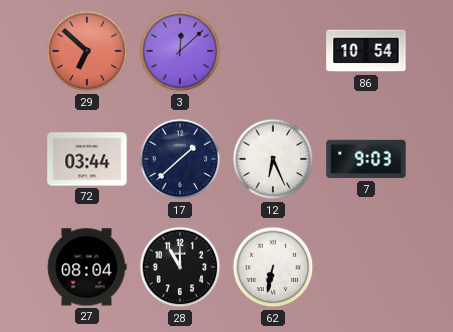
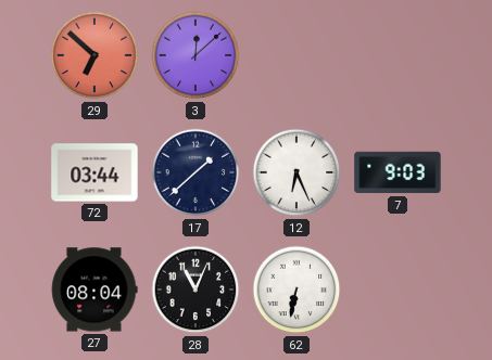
86: 10:54 -> none
28: 11:00 -> 11:04
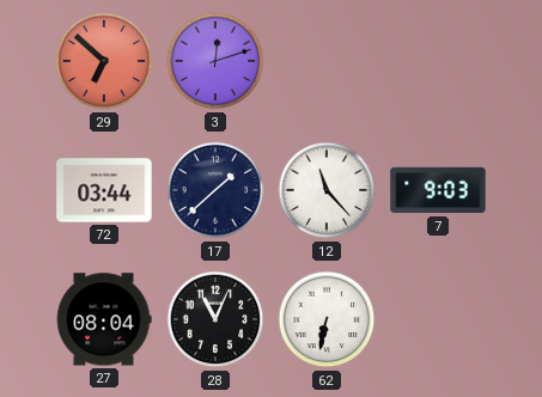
3: 12:08 -> 12:12
12: 6:26 -> 11:23
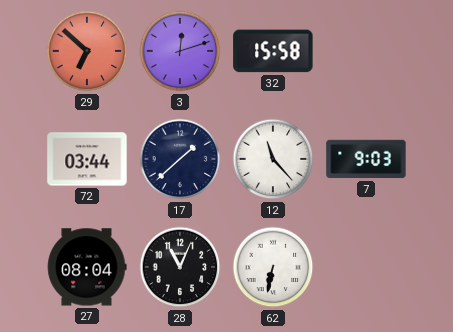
32: none -> 15:58
